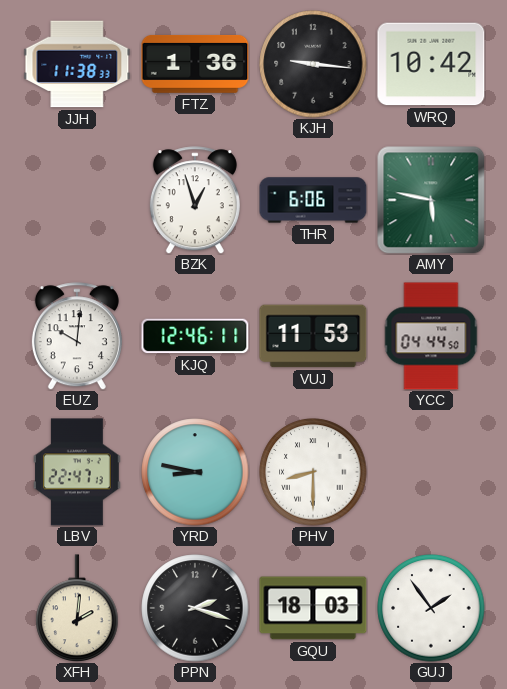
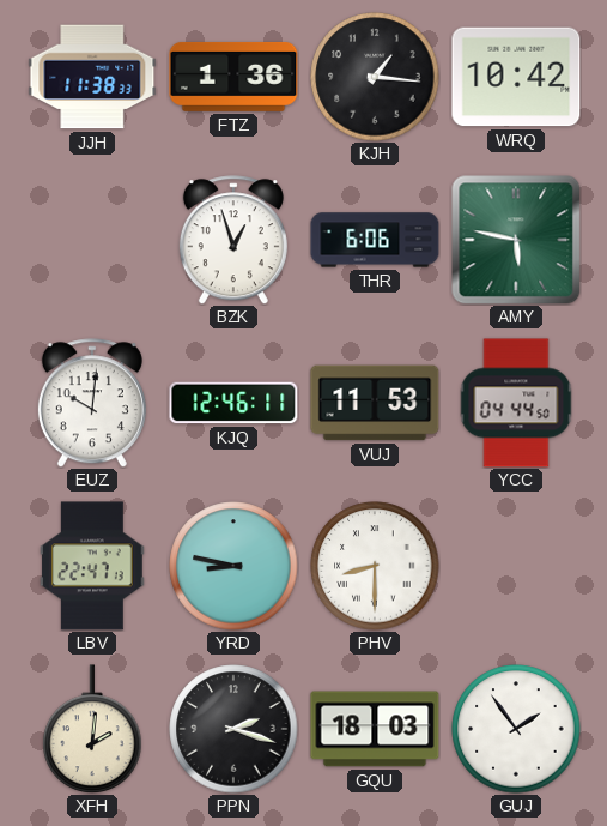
KJH: 9:16 -> 1:16
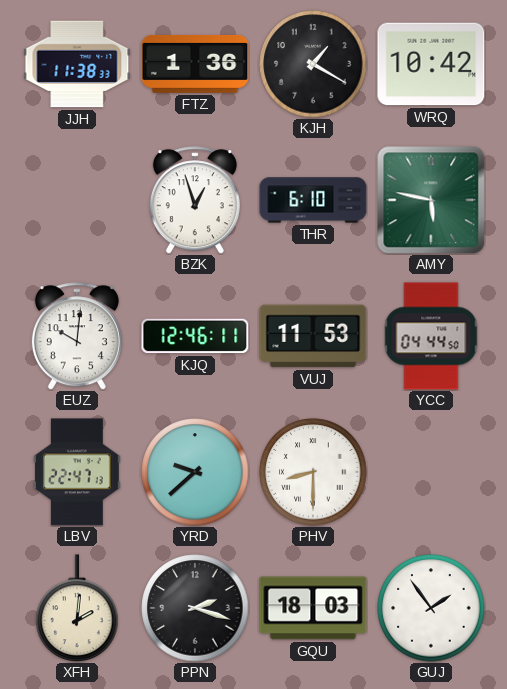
KJH: 1:16 -> 1:20
THR: 6:06 -> 6:10
YRD: 8:47 -> 9:38
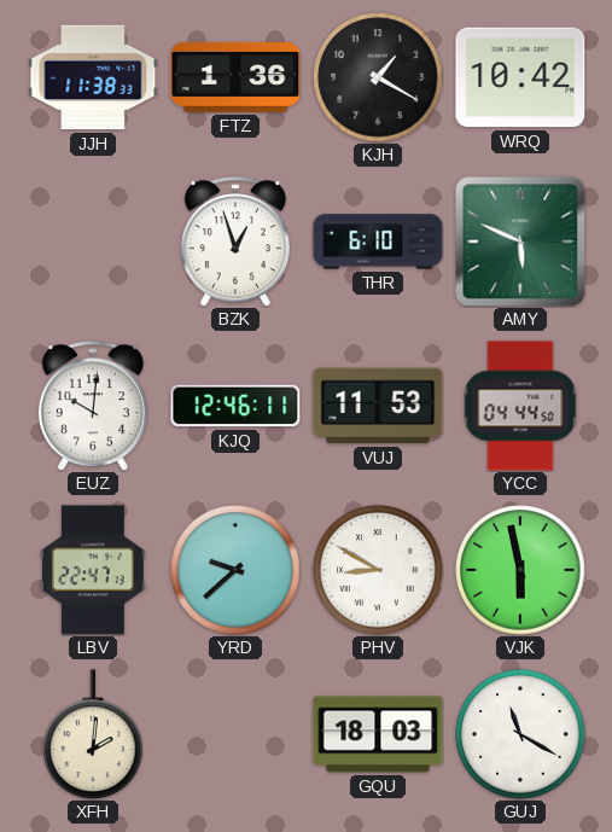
AMY: 5:47 -> 5:49
PHV: 8:30 -> 8:50
VJK: none -> 5:58
PPN: 2:18 -> none
GUJ: 1:54 -> 11:20
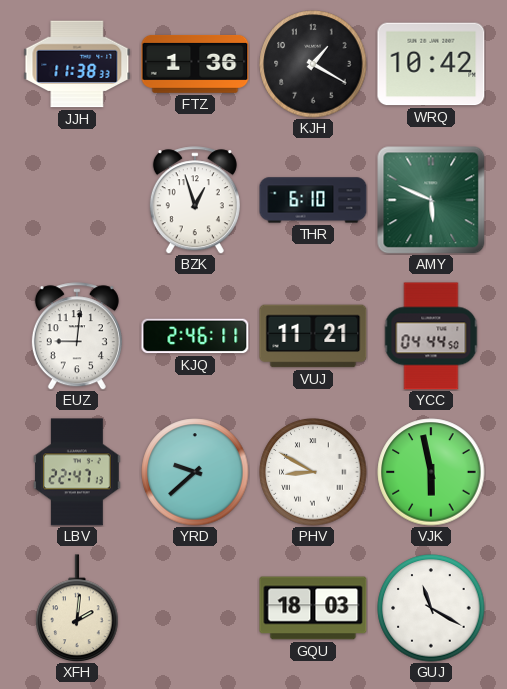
EUZ: 10:01 -> 9:01
KJQ: 12:46 -> 2:46
VUJ: 11:53 -> 11:21
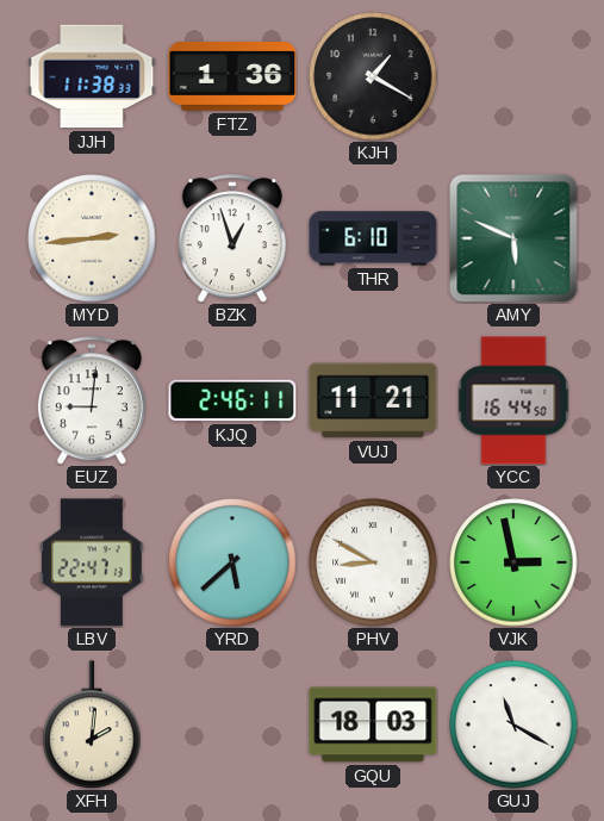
WRQ: 10:42 -> none
MYD: none -> 2:44
YCC: 04:44 -> 16:44
YRD: 9:38 -> 5:38
VJK: 5:58 -> 2:58
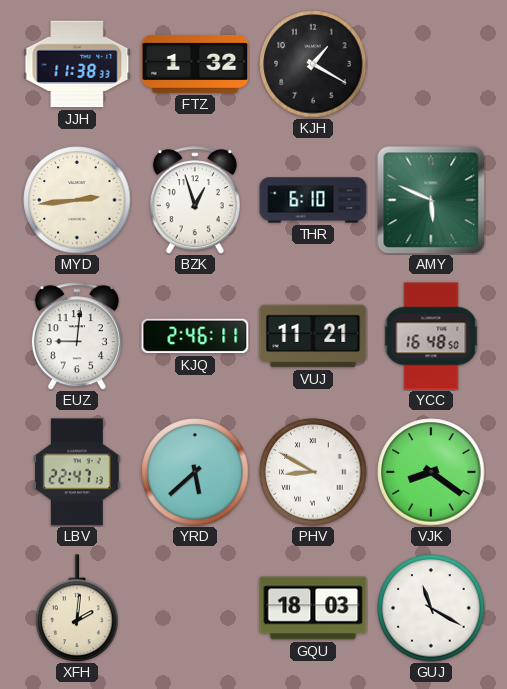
FTZ: 1:36 -> 1:32
YCC: 16:44 -> 16:48
VJK: 2:58 -> 8:21
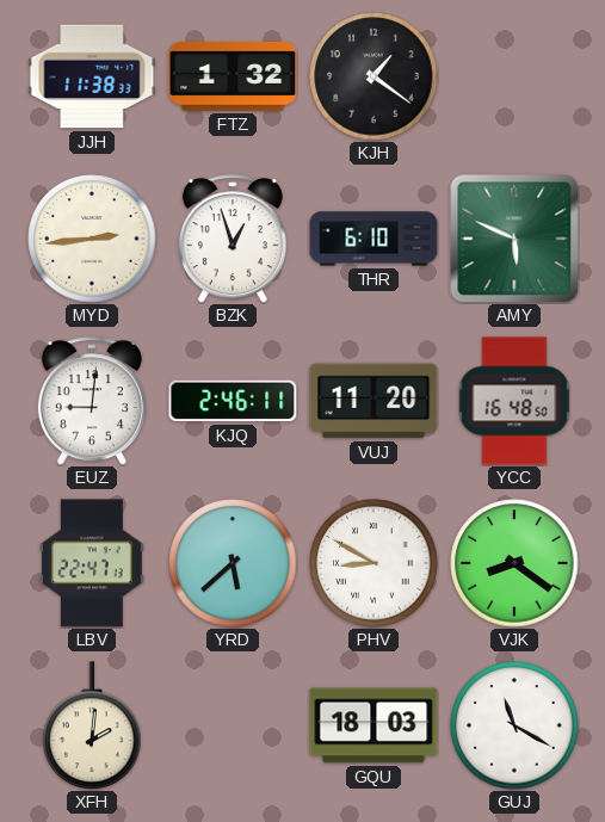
KJH: 1:20 -> 1:21
VUJ: 11:21 -> 11:20
